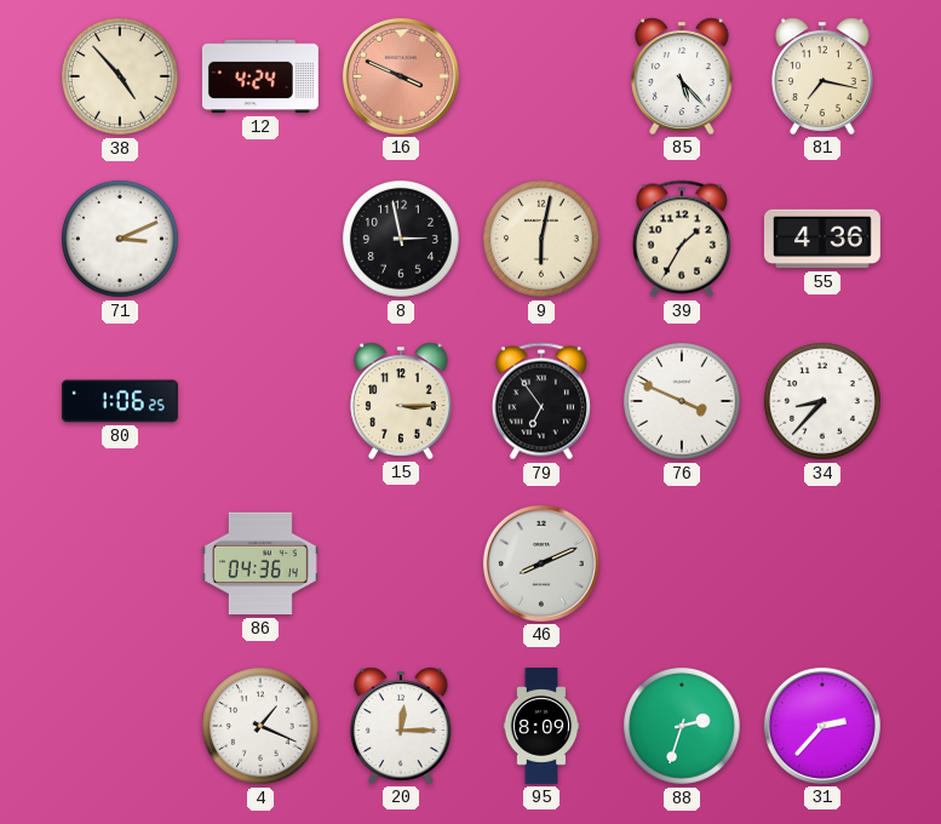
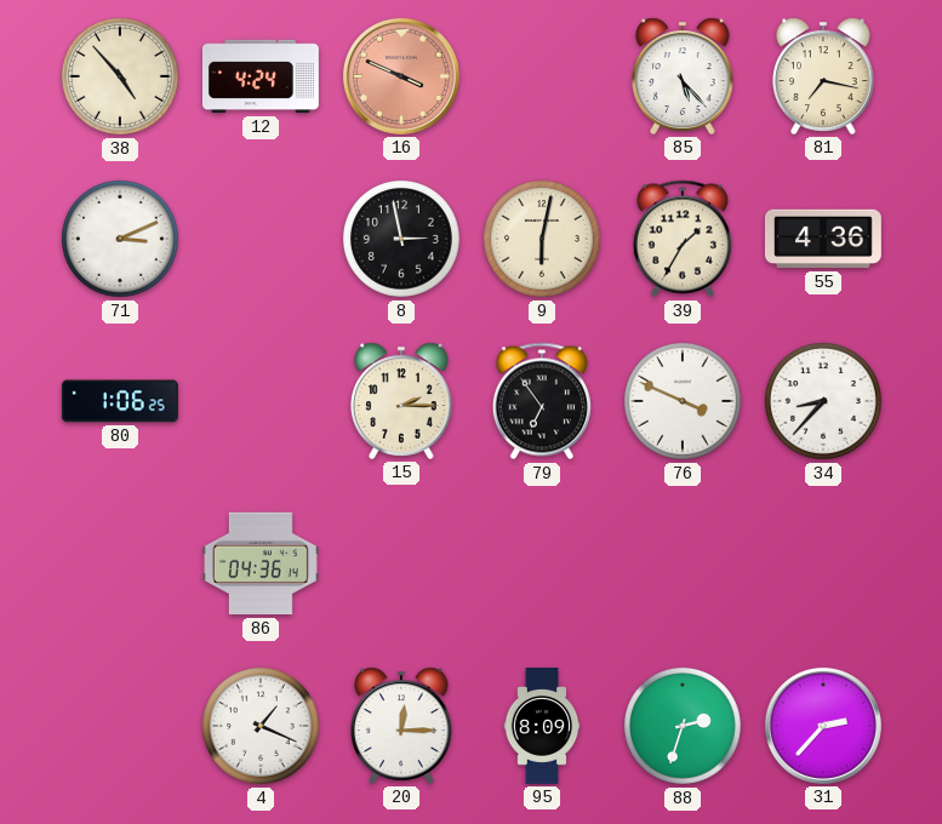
15: 3:15 -> 2:15
46: 8:11 -> none
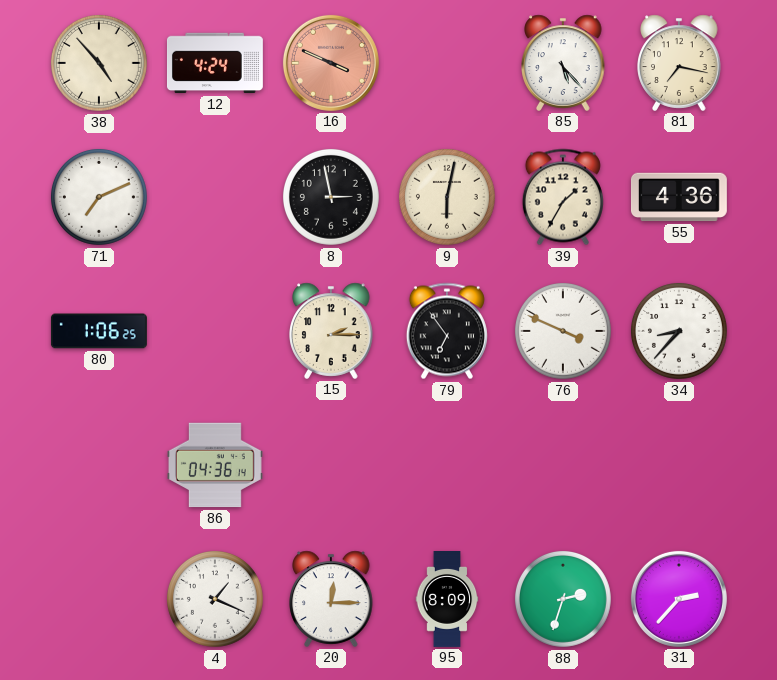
71: 3:11 -> 7:11
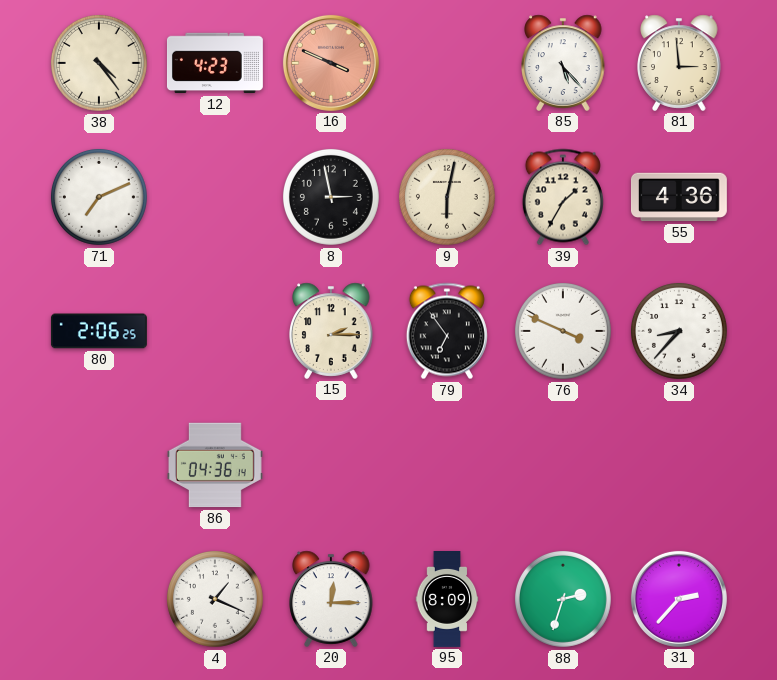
38: 4:53 -> 4:24
12: 4:24 -> 4:23
81: 7:17 -> 2:59
80: 1:06 -> 2:06
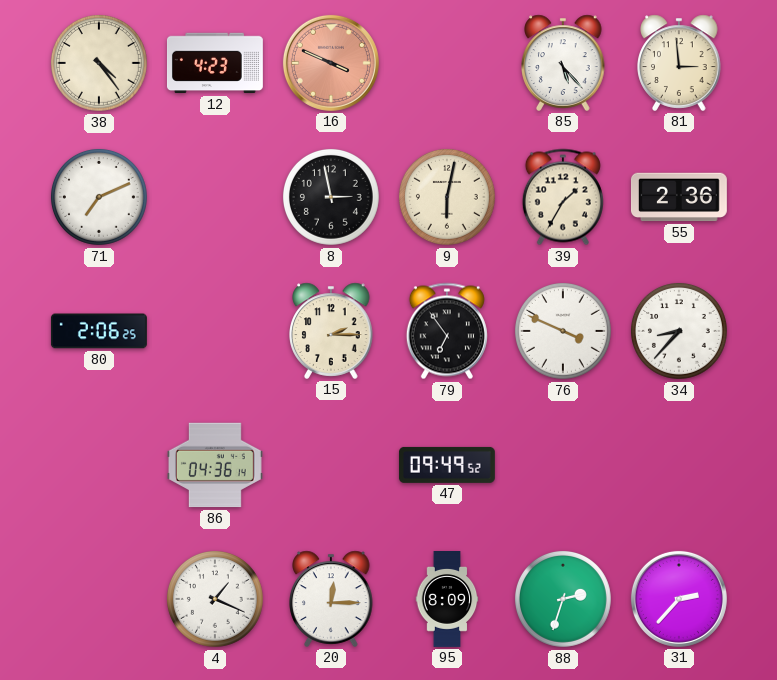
55: 4:36 -> 2:36
47: none -> 09:49
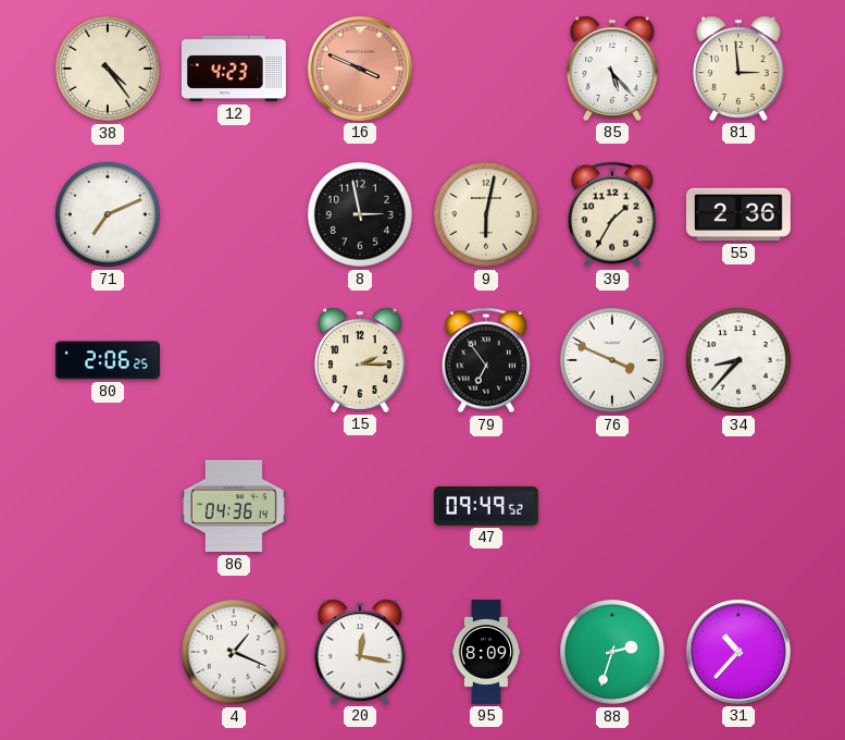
20: 12:15 -> 12:17
31: 2:37 -> 10:37
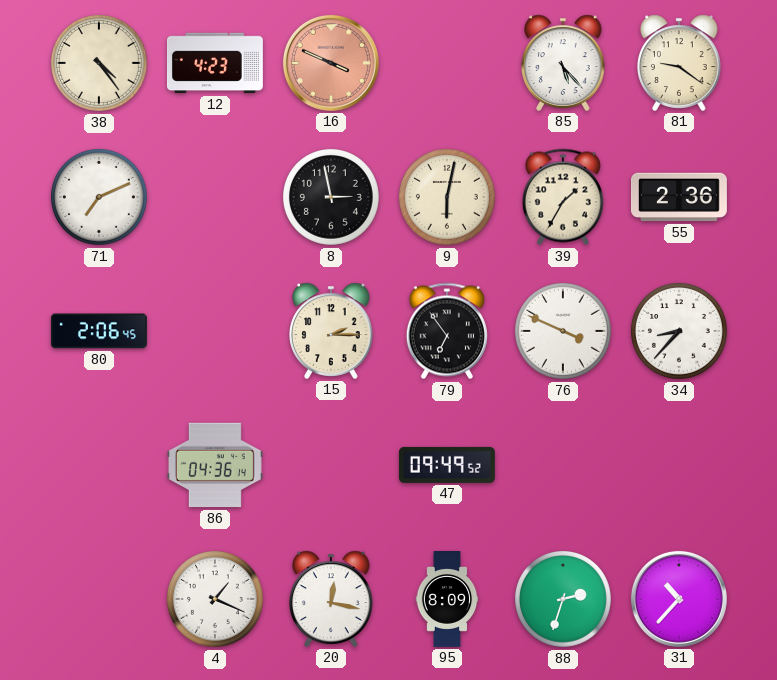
81: 2:59 -> 9:21
80: 2:06:25 -> 2:06:45
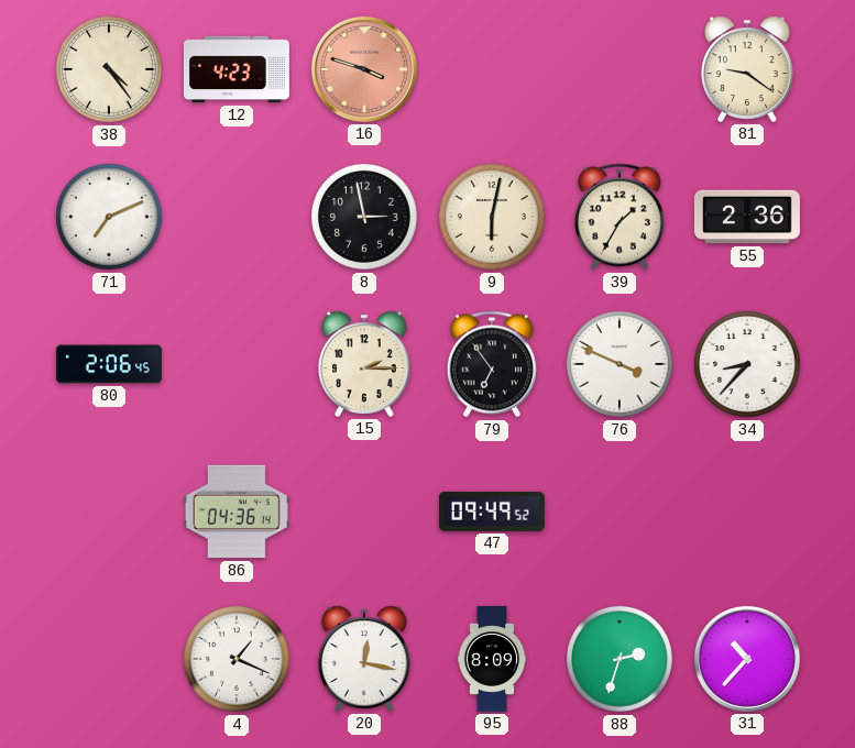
16: 3:49 -> 3:48
85: 5:23 -> none
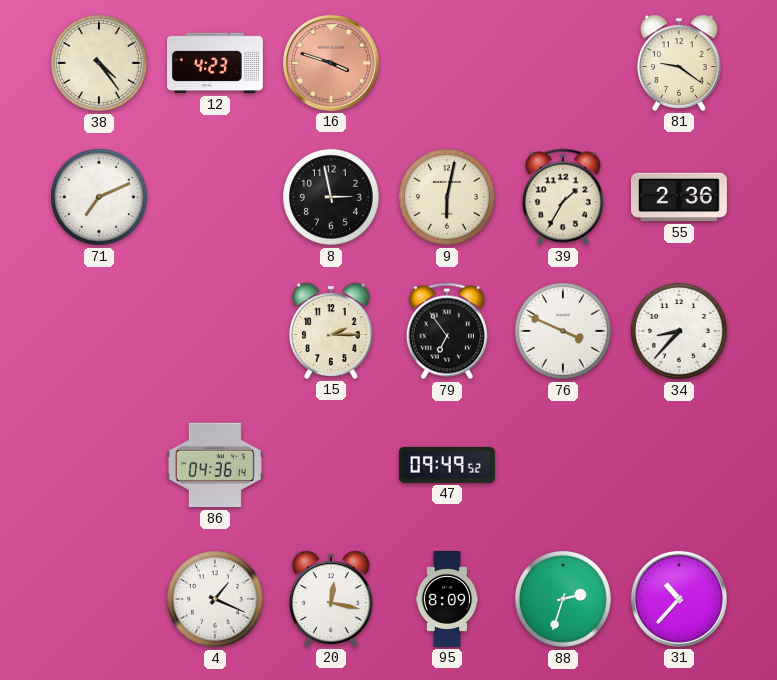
80: 2:06 -> none
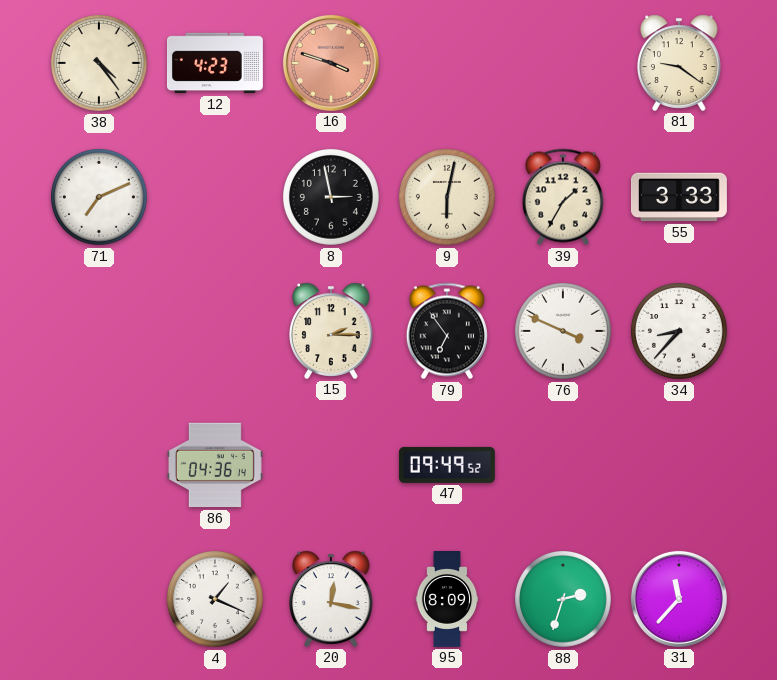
55: 2:36 -> 3:33
31: 10:37 -> 11:37
